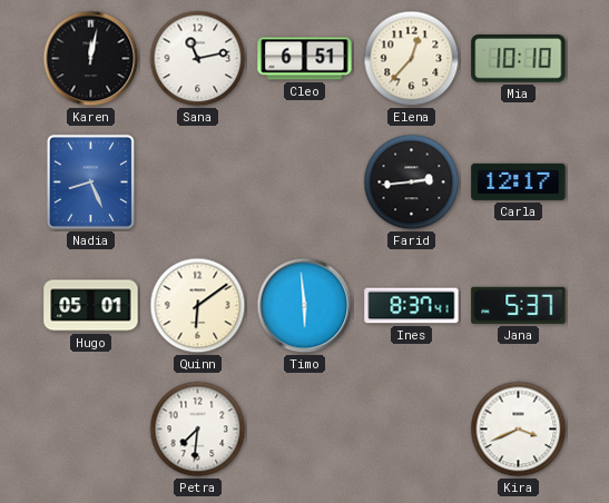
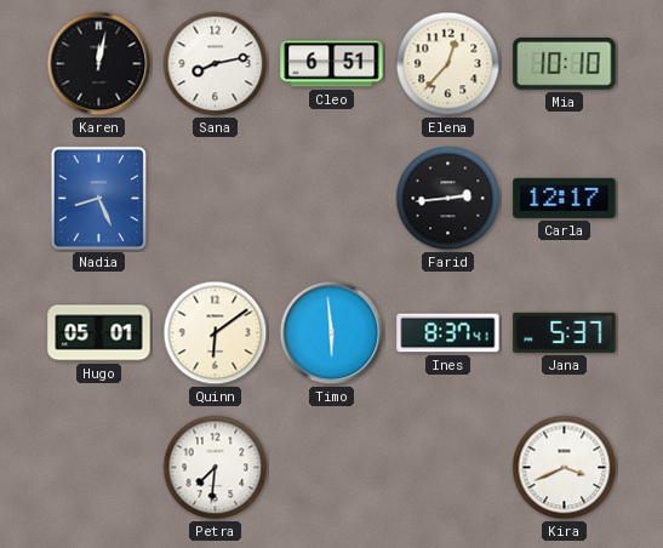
Sana: 11:13 -> 8:13
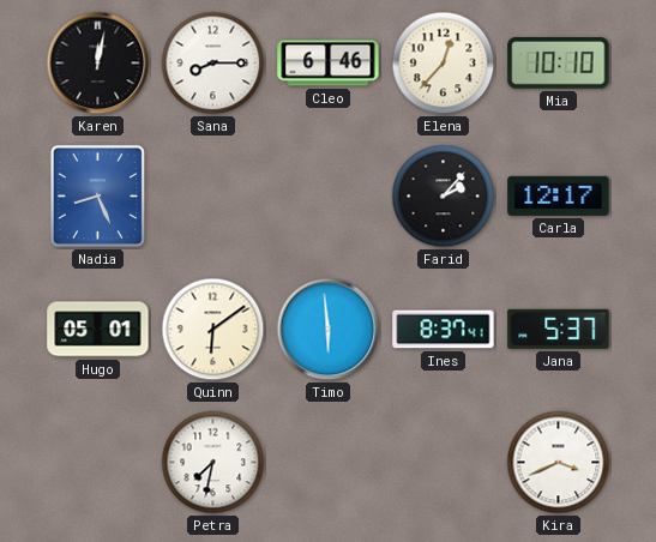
Sana: 8:13 -> 8:15
Cleo: 6:51 -> 6:46
Farid: 2:44 -> 2:07
Petra: 7:31 -> 7:32
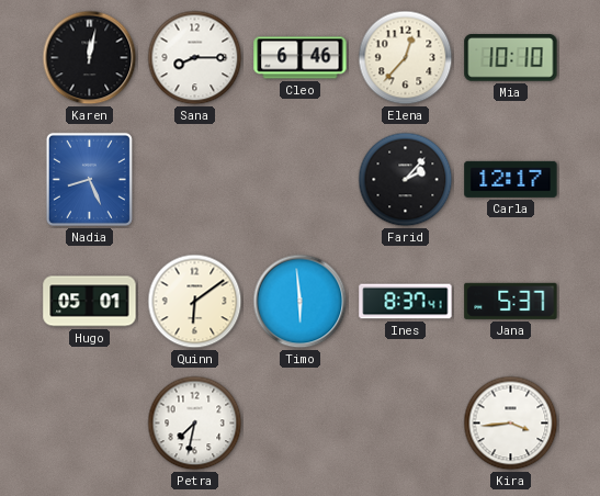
Kira: 3:41 -> 3:44
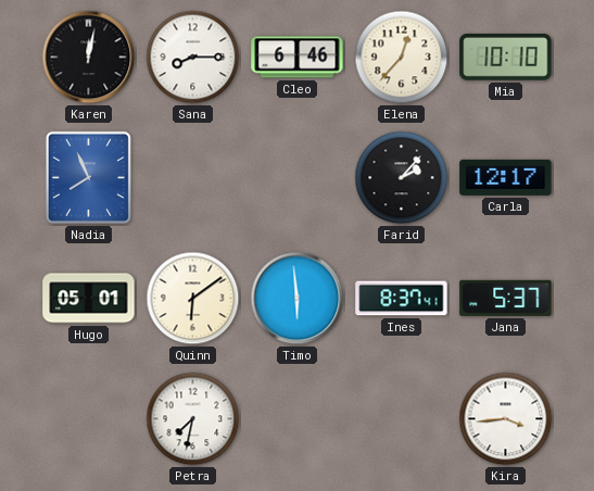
Nadia: 8:26 -> 7:56
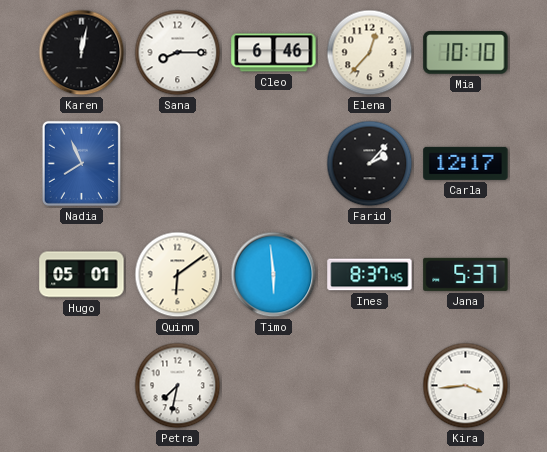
Ines: 8:37:41 -> 8:37:45
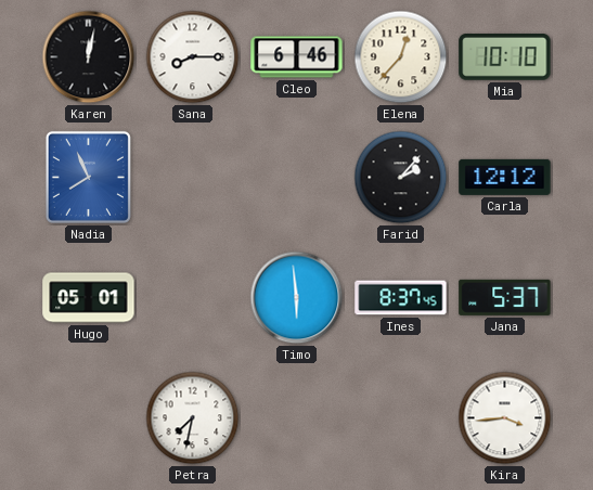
Carla: 12:17 -> 12:12
Quinn: 6:09 -> none
